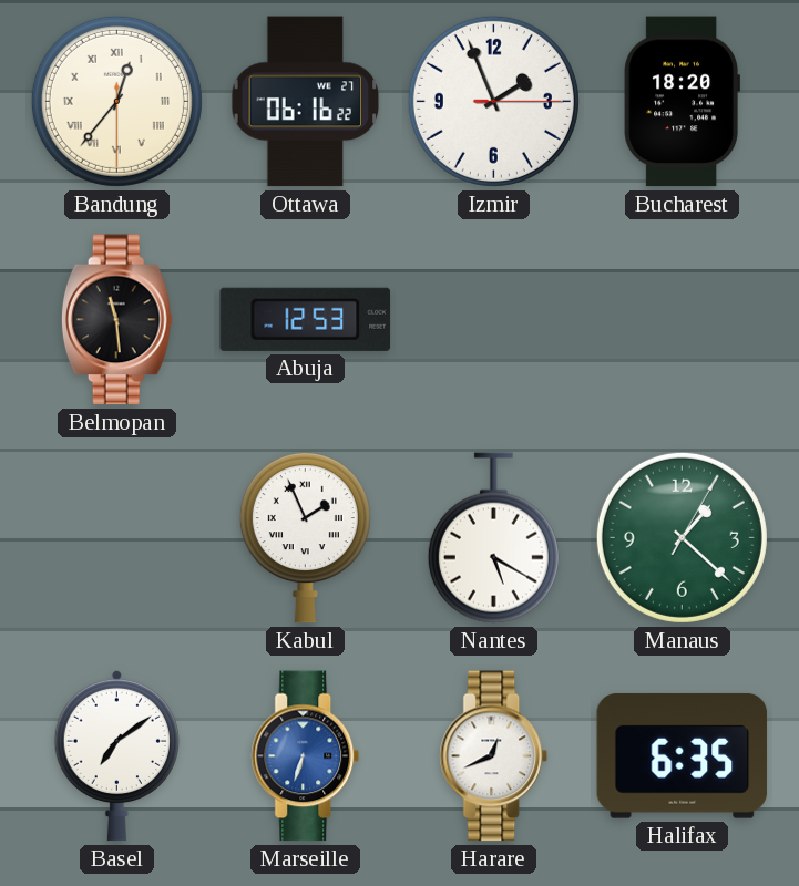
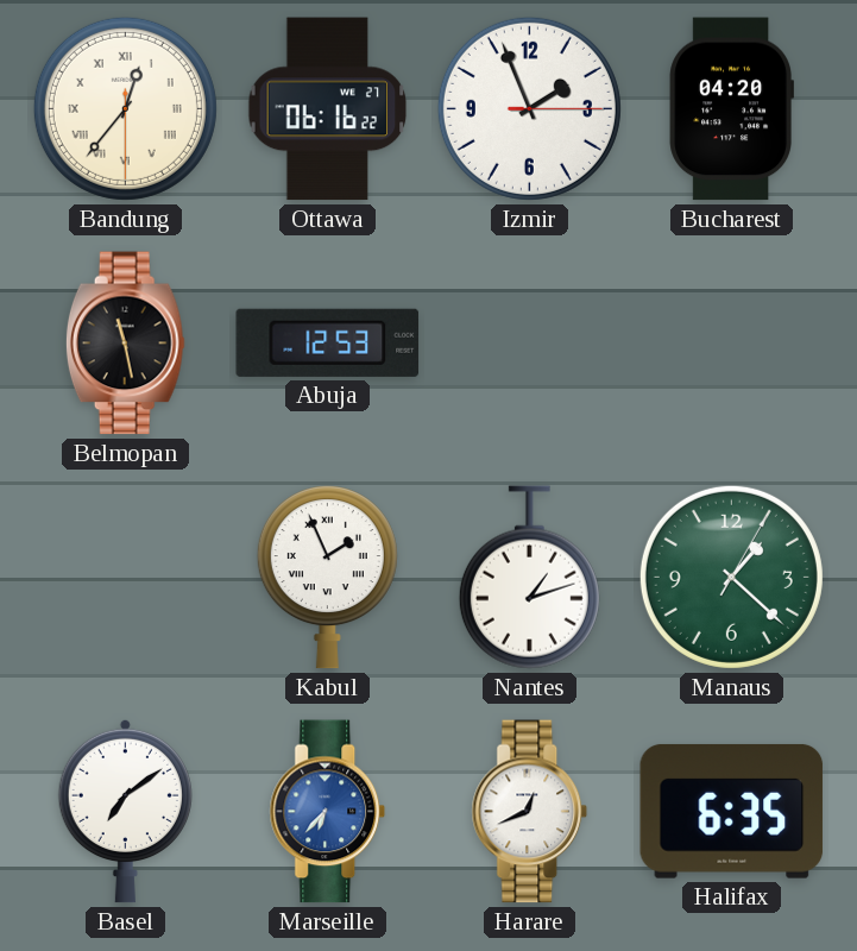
Bucharest: 18:20 -> 04:20
Belmopan: 11:29 -> 11:28
Nantes: 5:20 -> 1:12
Marseille: 6:33 -> 6:37
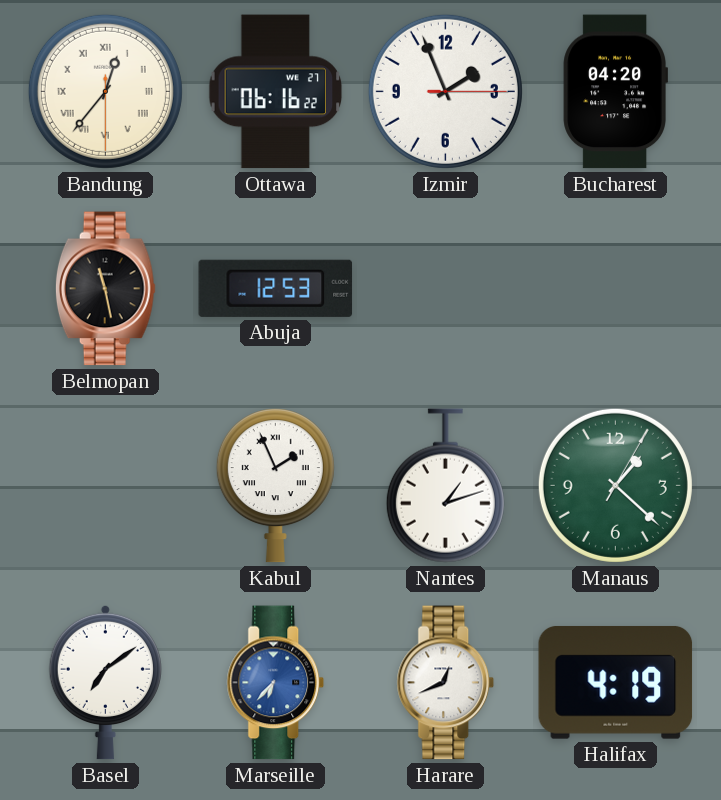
Halifax: 6:35 -> 4:19
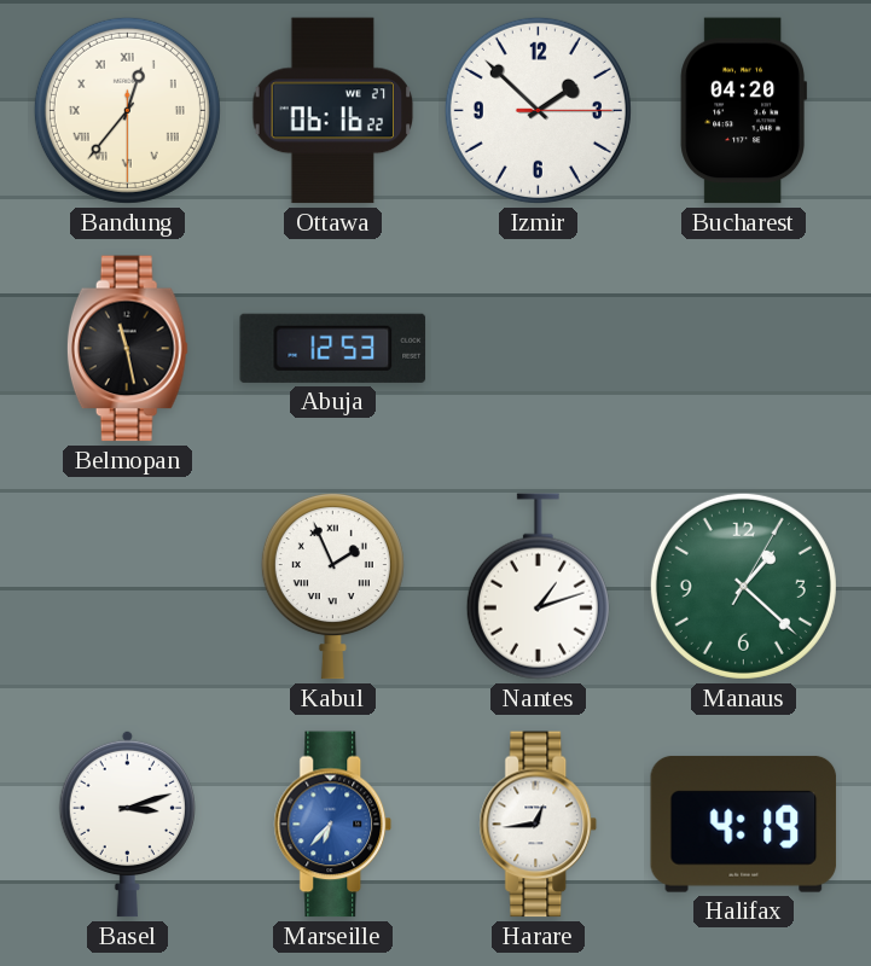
Izmir: 1:56 -> 1:52
Basel: 7:09 -> 3:12
Harare: 12:41 -> 12:44
